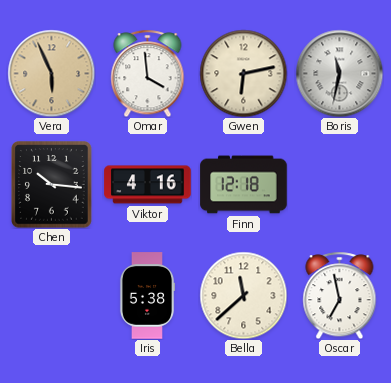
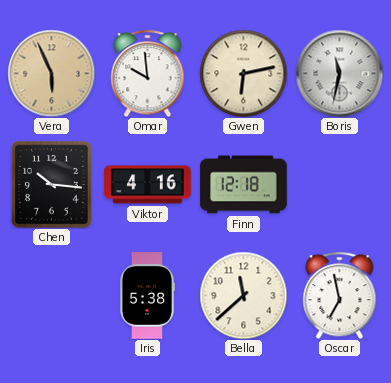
Omar: 3:59 -> 9:59
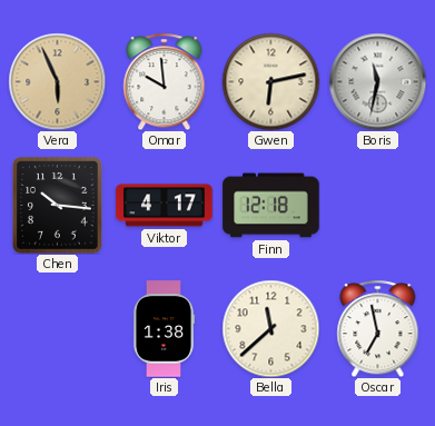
Viktor: 4:16 -> 4:17
Iris: 5:38 -> 1:38
